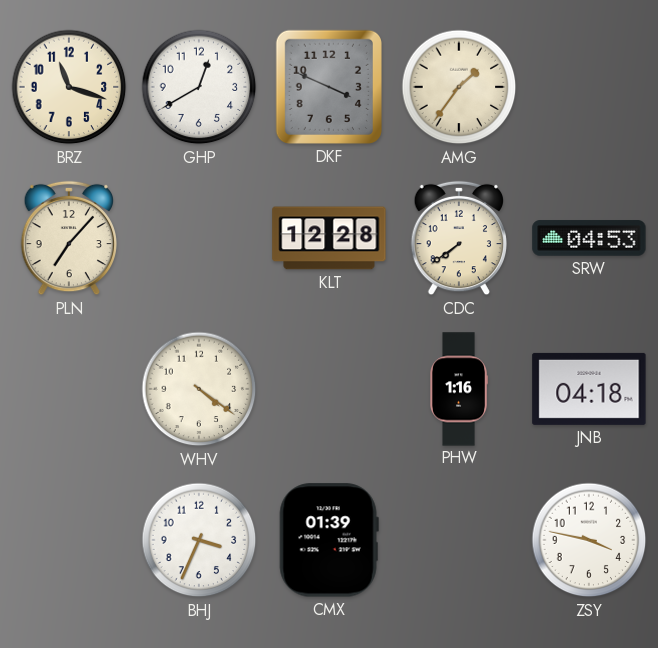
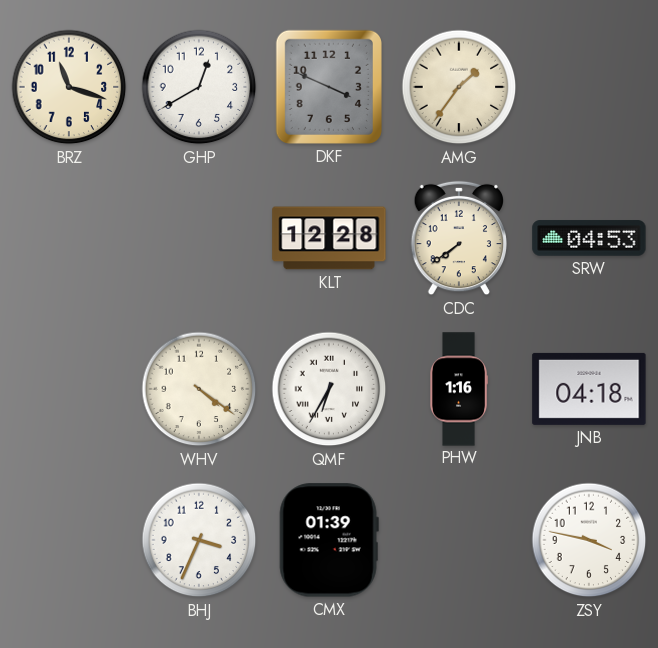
PLN: 7:07 -> none
QMF: none -> 6:35
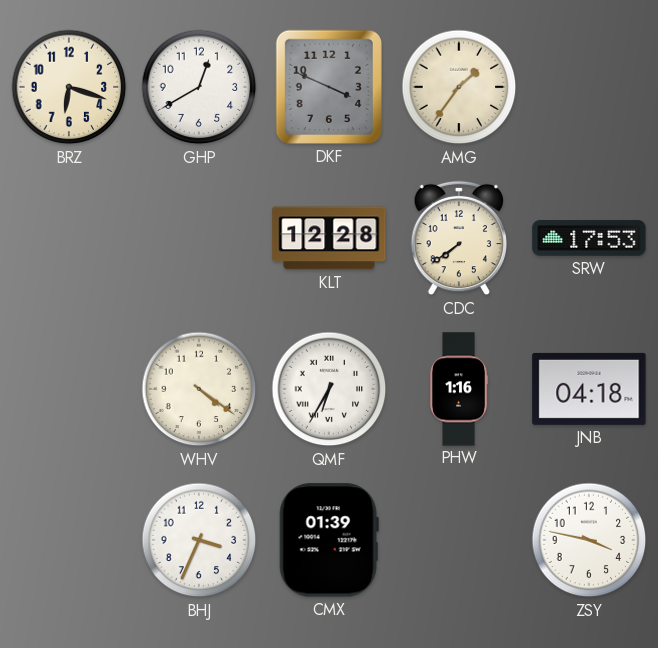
BRZ: 11:18 -> 6:18
SRW: 04:53 -> 17:53
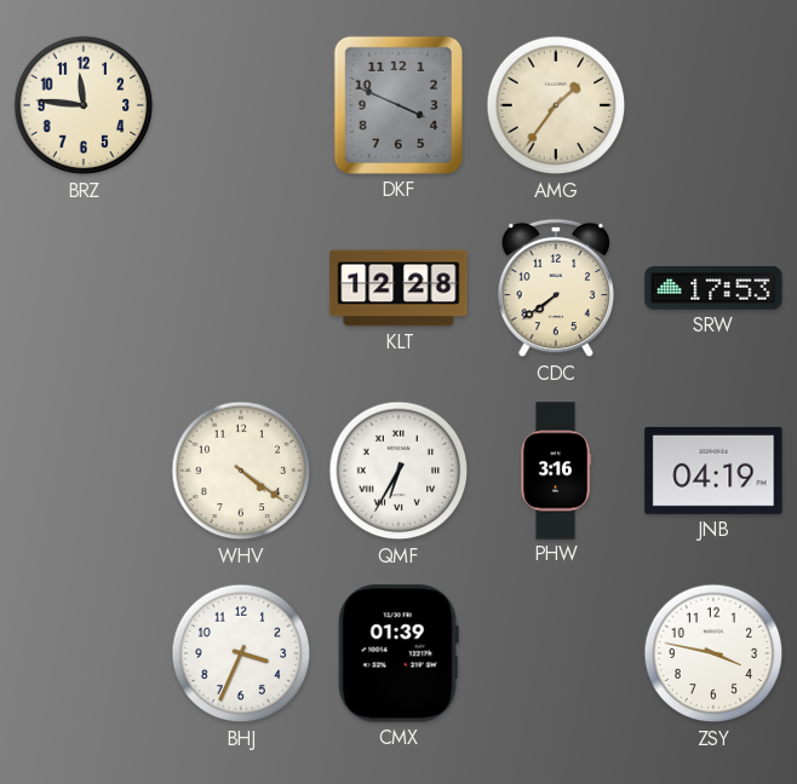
BRZ: 6:18 -> 11:46
GHP: 12:40 -> none
PHW: 1:16 -> 3:16
JNB: 04:18 -> 04:19
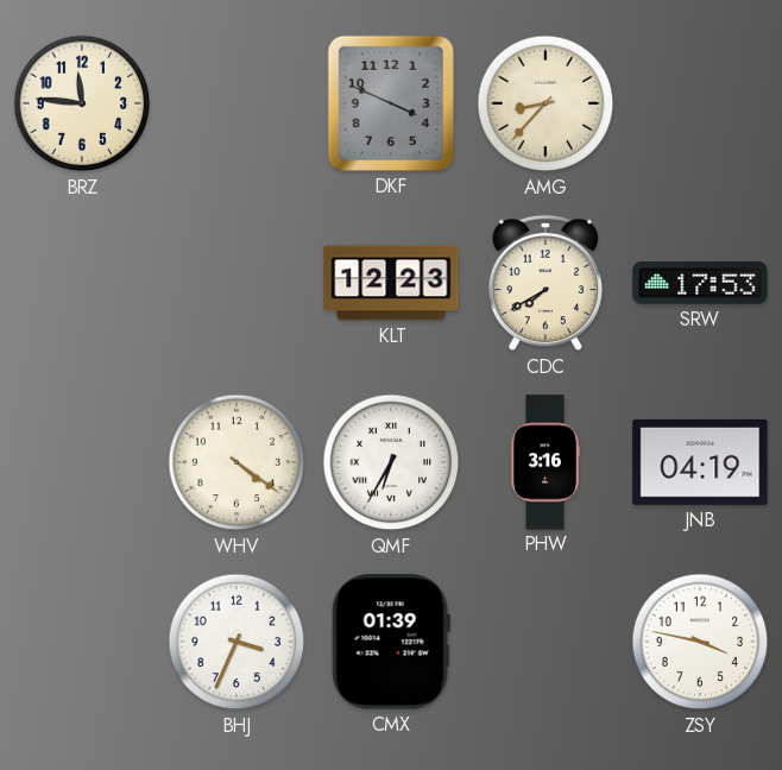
AMG: 1:36 -> 8:37
KLT: 12:28 -> 12:23
CDC: 7:39 -> 7:40
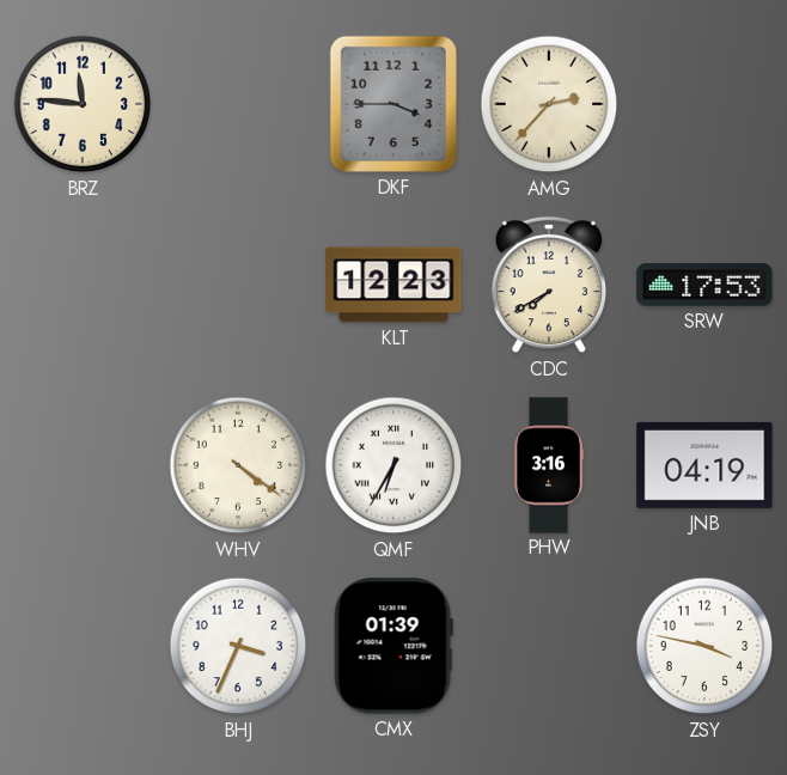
DKF: 3:49 -> 3:45
AMG: 8:37 -> 2:37
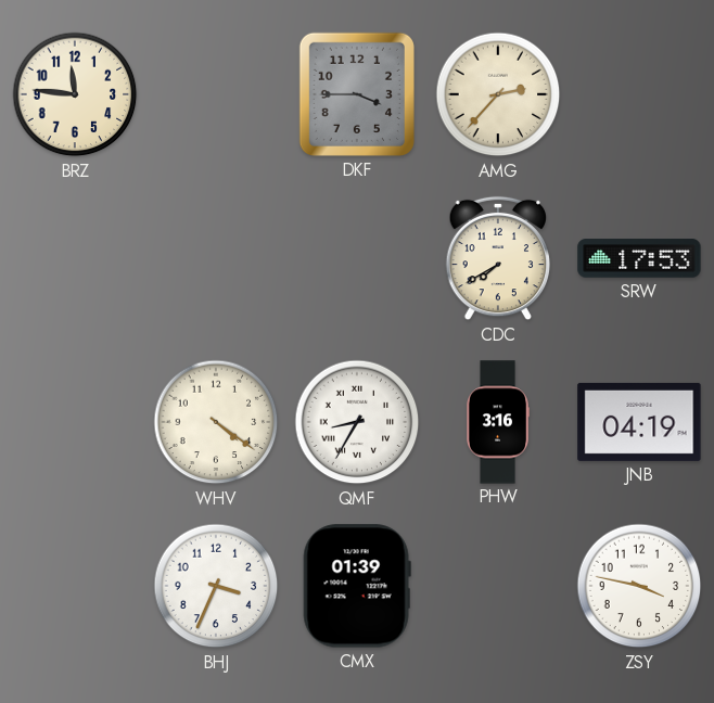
KLT: 12:23 -> none
QMF: 6:35 -> 8:35
